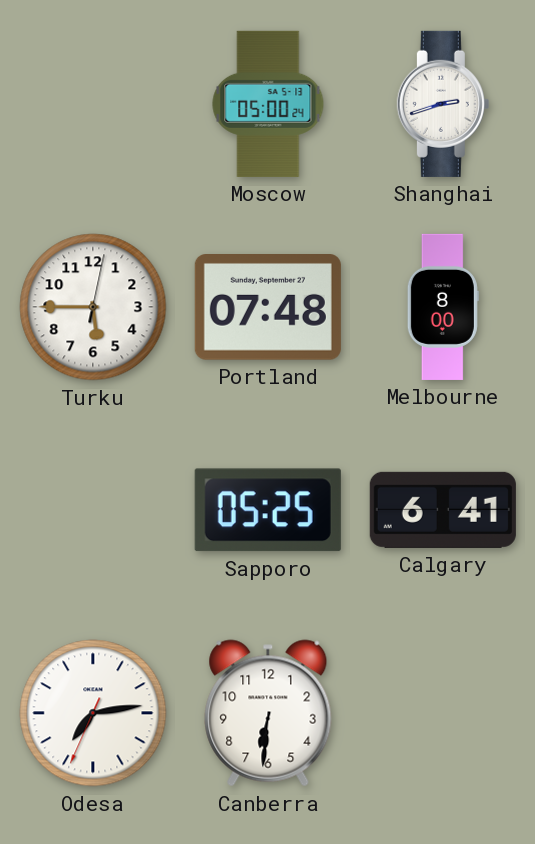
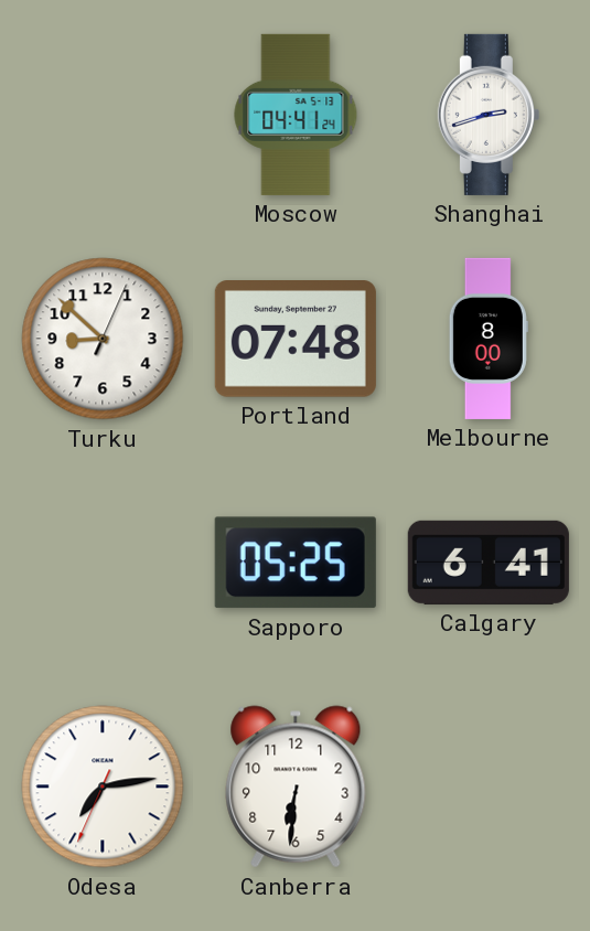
Moscow: 05:00 -> 04:41
Turku: 5:45 -> 8:52
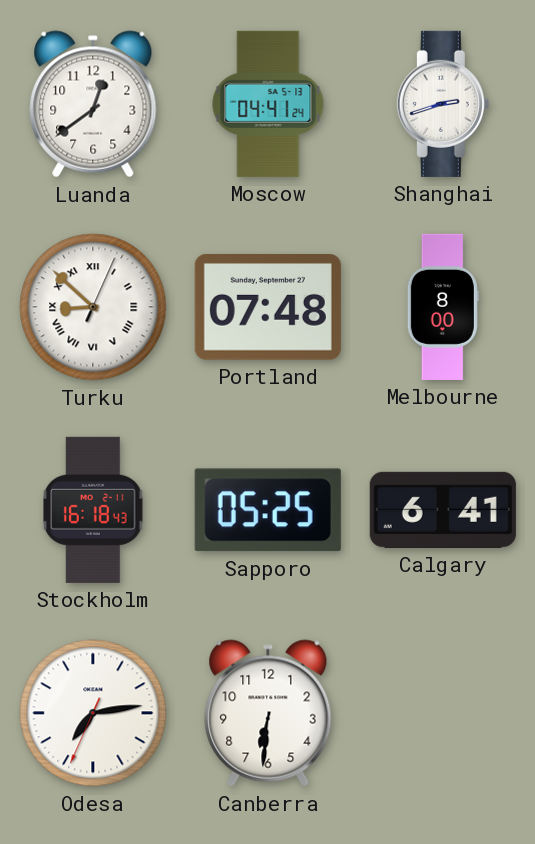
Luanda: none -> 12:39
Turku numerals: Arabic -> Roman
Stockholm: none -> 16:18
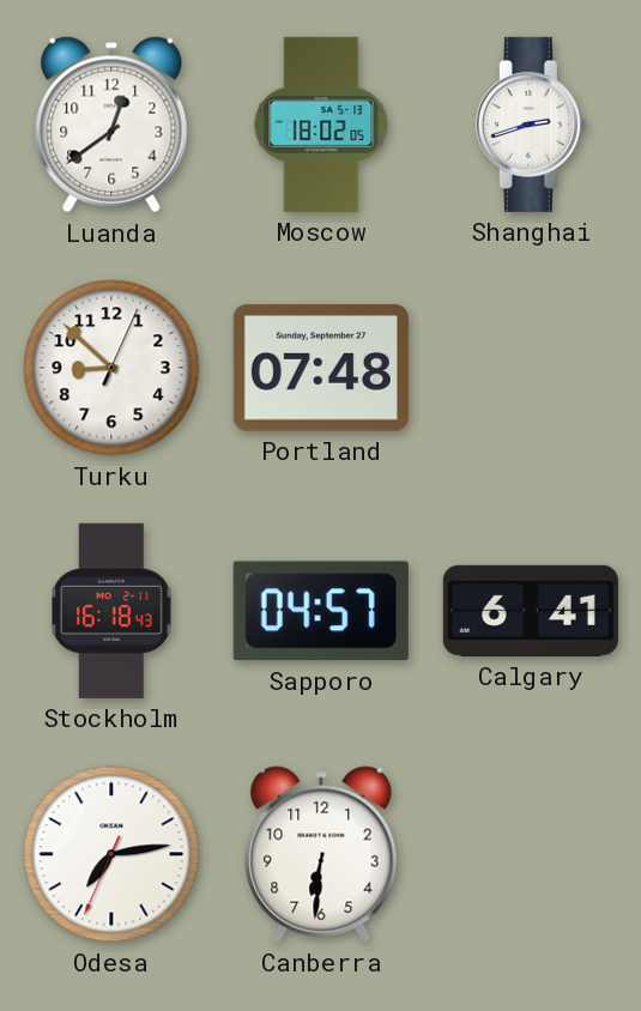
Moscow: 04:41 -> 18:02
Turku numerals: Roman -> Arabic
Melbourne: 8:00 -> none
Sapporo: 05:25 -> 04:57
